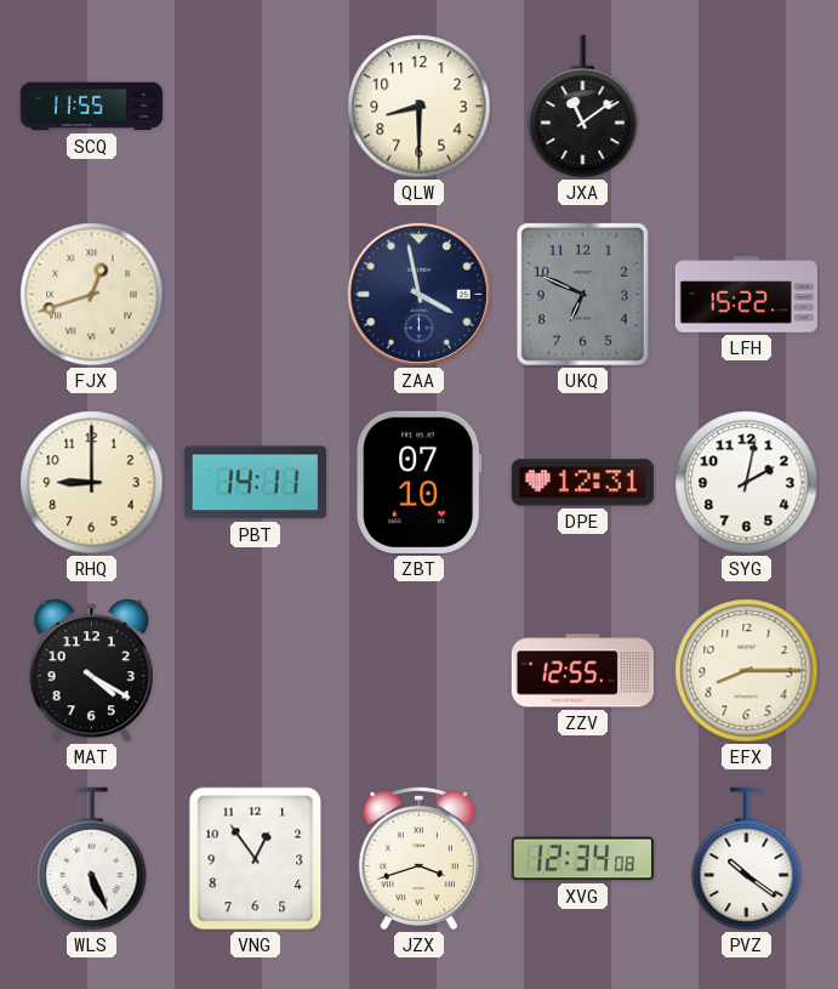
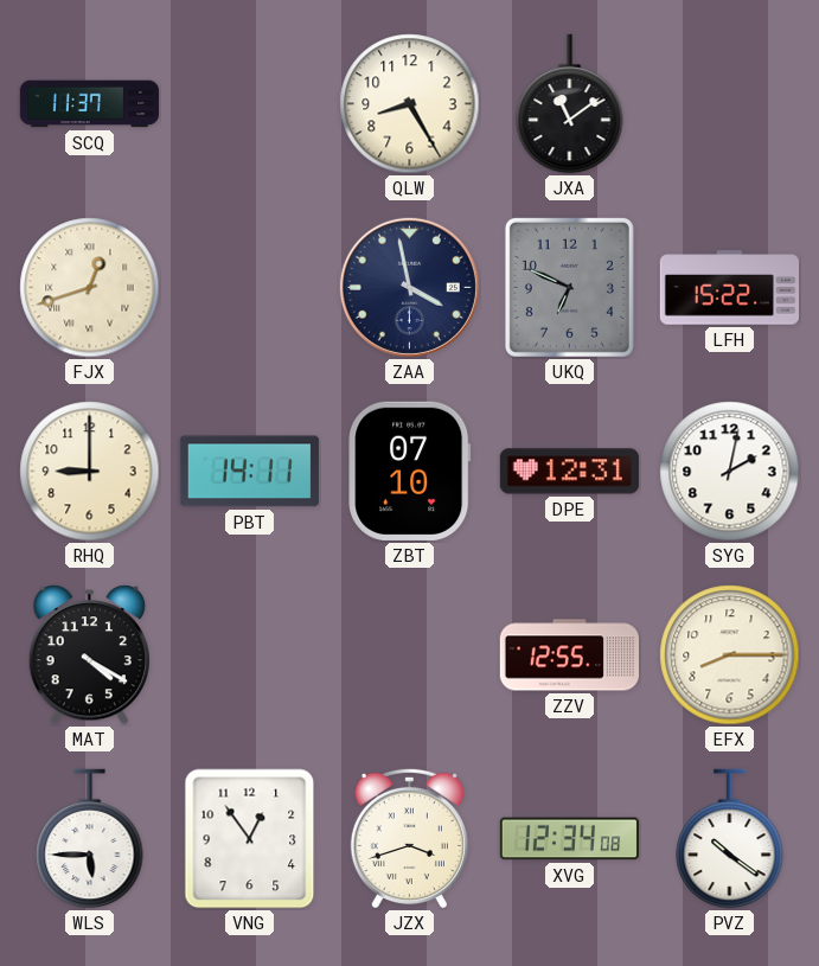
SCQ: 11:55 -> 11:37
QLW: 8:30 -> 8:25
WLS: 5:26 -> 5:45
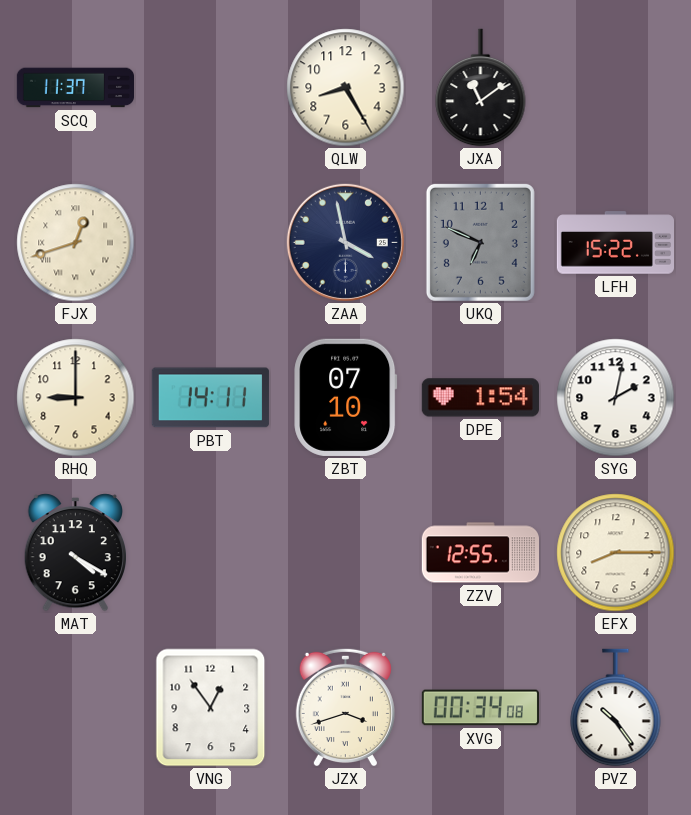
DPE: 12:31 -> 1:54
WLS: 5:45 -> none
XVG: 12:34 -> 00:34
PVZ: 10:21 -> 10:24
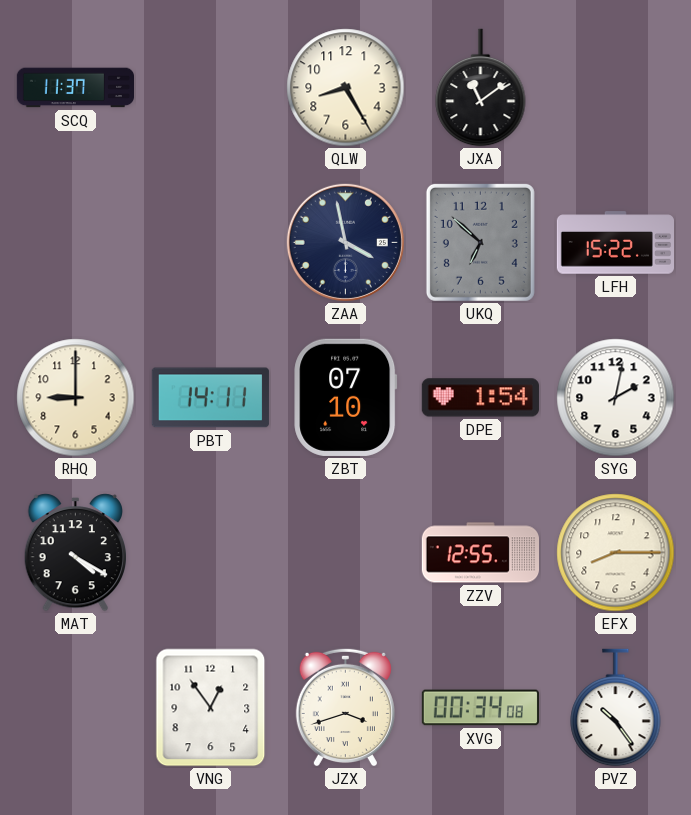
FJX: 12:42 -> none
UKQ: 6:49 -> 6:52
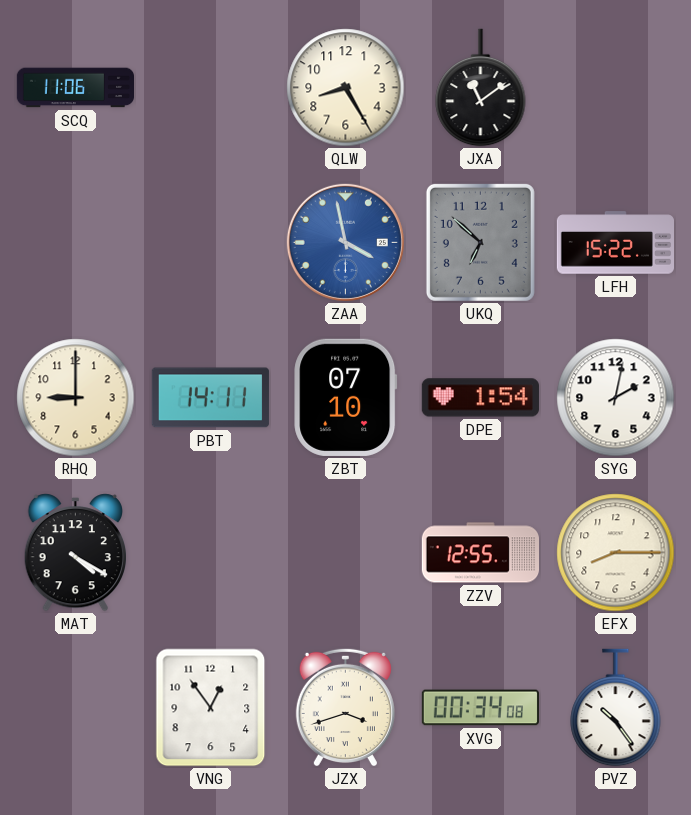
SCQ: 11:37 -> 11:06
ZAA dial: navy -> blue
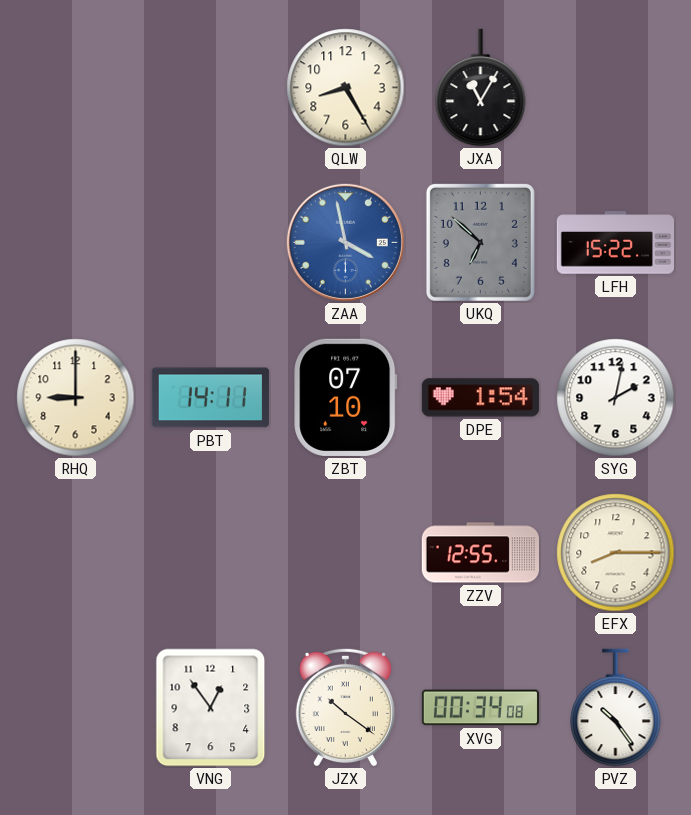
SCQ: 11:06 -> none
JXA: 11:09 -> 11:05
MAT: 4:20 -> none
JZX: 3:42 -> 10:21
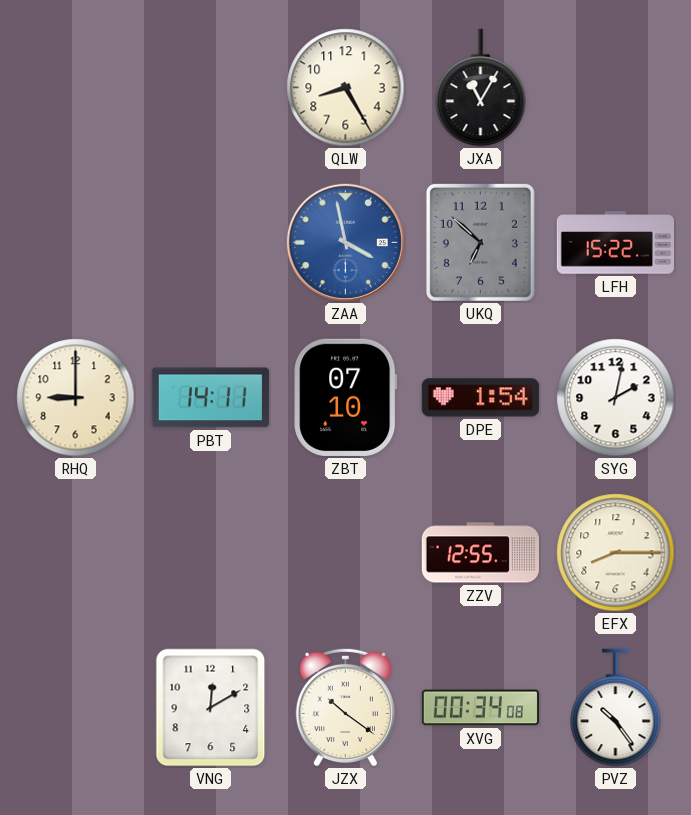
VNG: 12:54 -> 12:10
